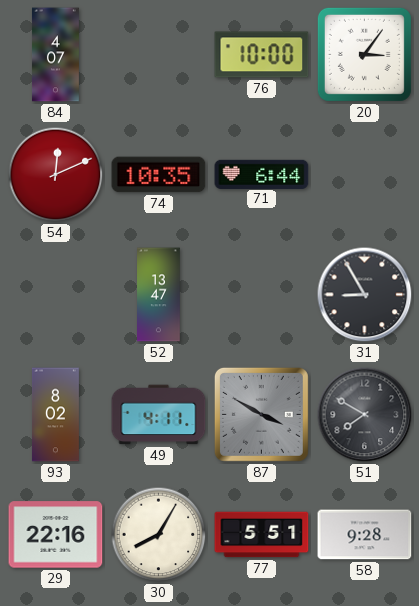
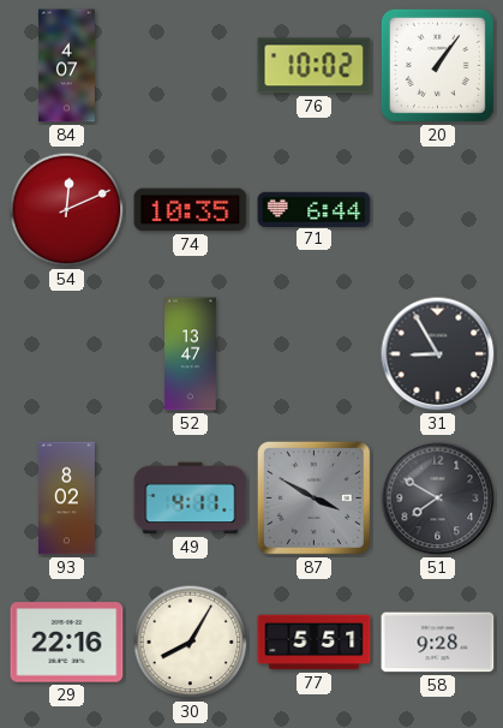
76: 10:00 -> 10:02
20: 3:06 -> 1:06
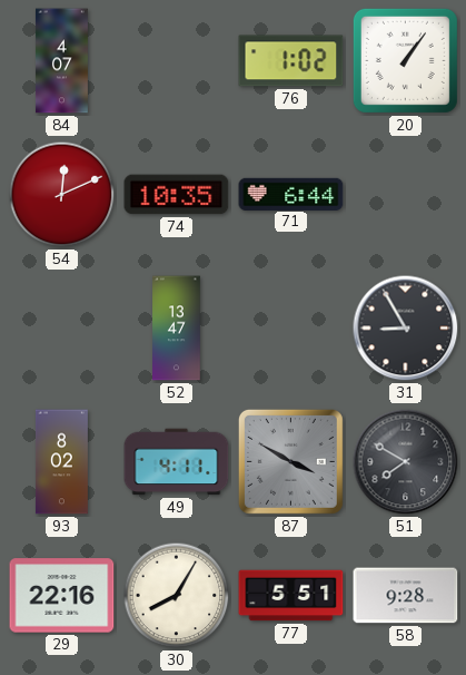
76: 10:02 -> 1:02
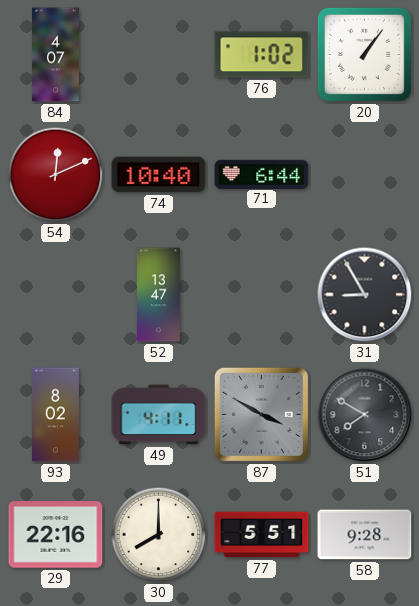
74: 10:35 -> 10:40
30: 8:05 -> 8:00
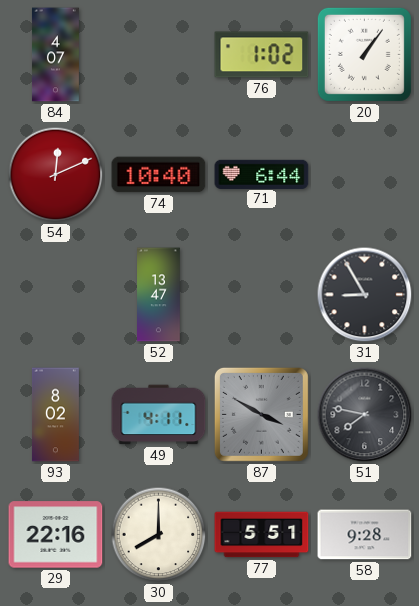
51: 7:50 -> 7:47
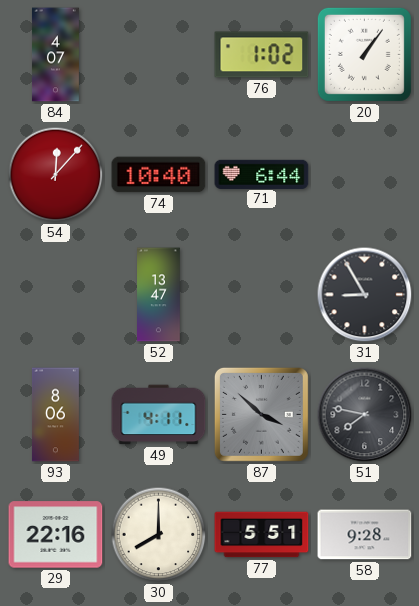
54: 12:11 -> 12:07
93: 8:02 -> 8:06
87: 3:50 -> 3:52
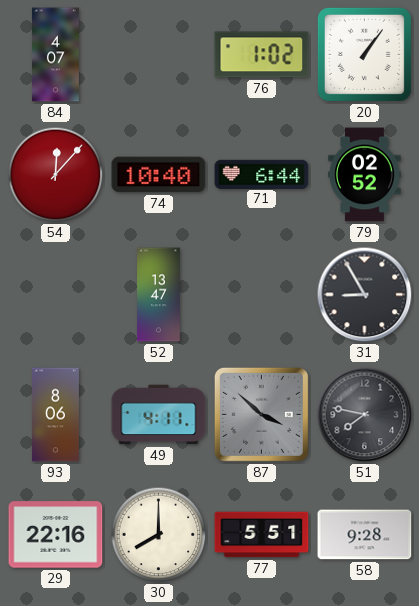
79: none -> 02:52
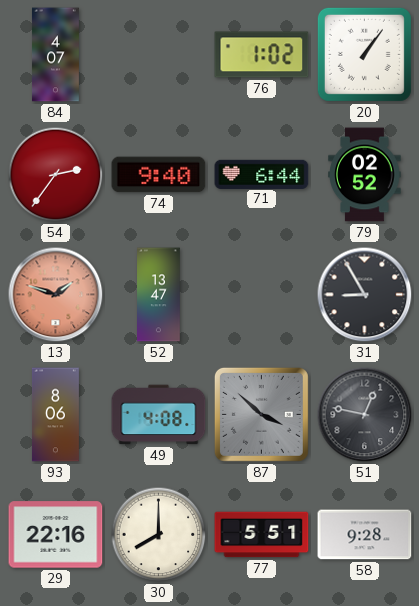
54: 12:07 -> 2:36
74: 10:40 -> 9:40
13: none -> 1:48
49: 4:11 -> 4:08
51: 7:47 -> 12:47
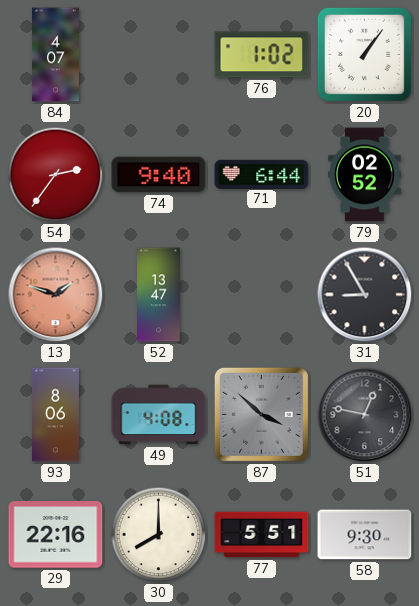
58: 9:28 -> 9:30
